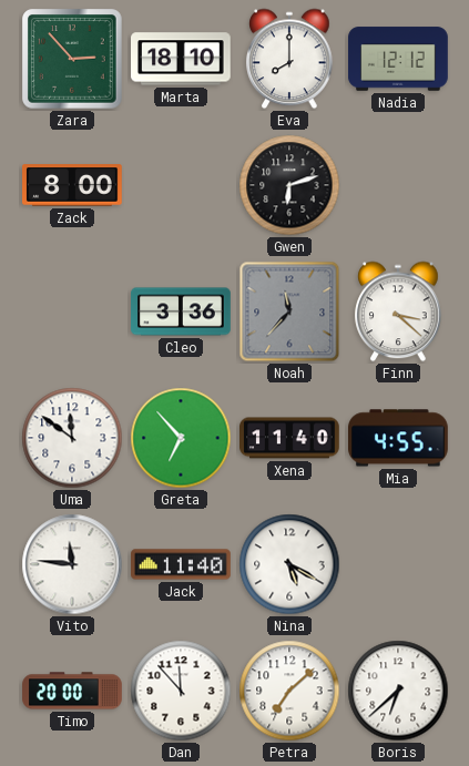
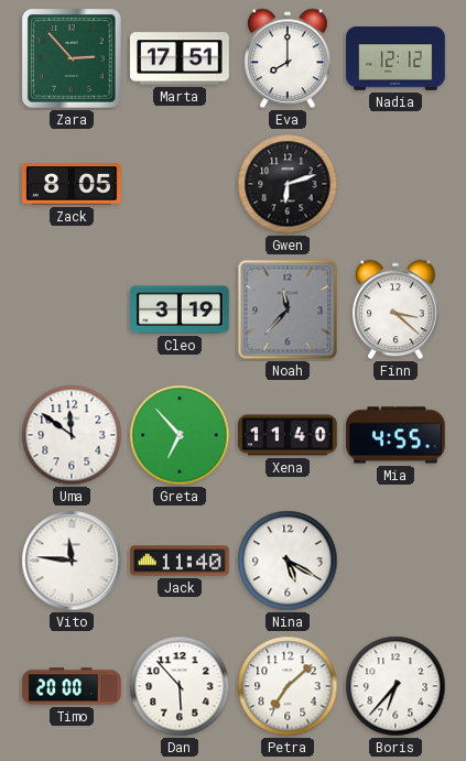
Marta: 18:10 -> 17:51
Zack: 8:00 -> 8:05
Cleo: 3:36 -> 3:19
Dan: 11:53 -> 5:53
Boris: 6:38 -> 6:37
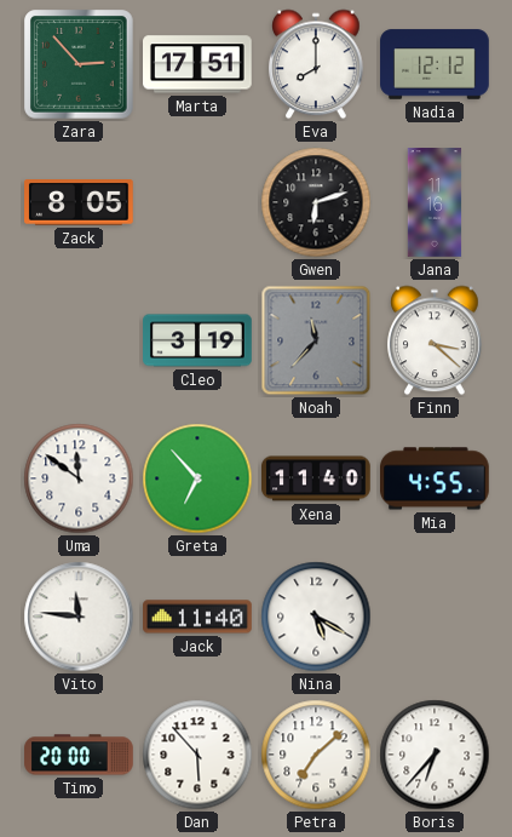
Jana: none -> 11:16
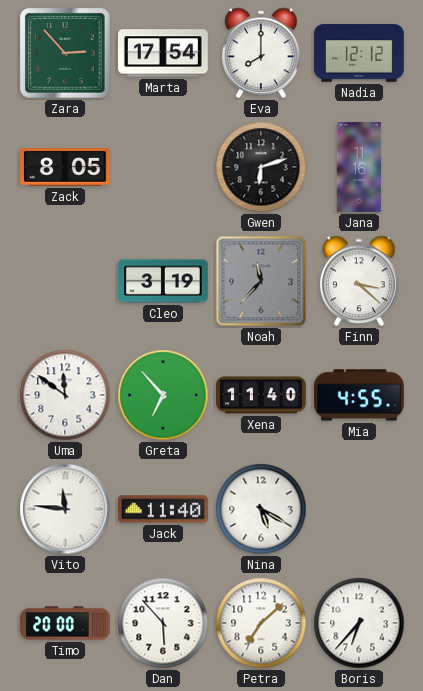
Marta: 17:51 -> 17:54
